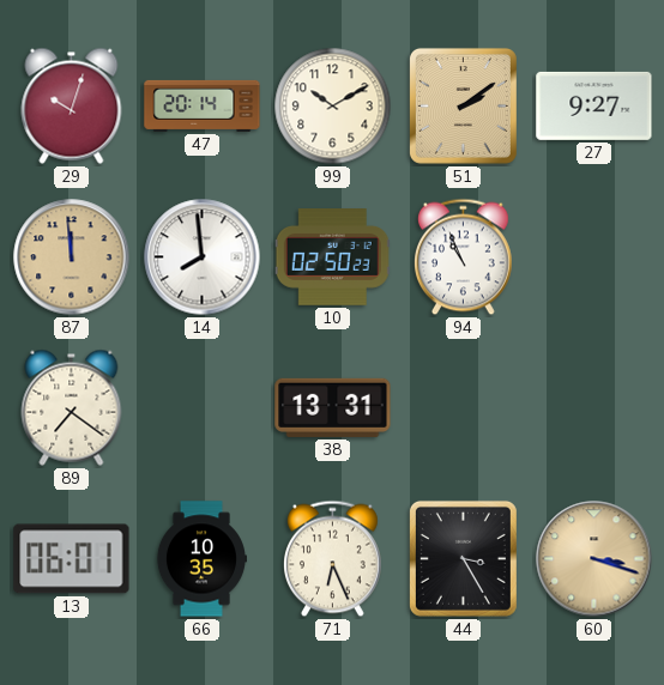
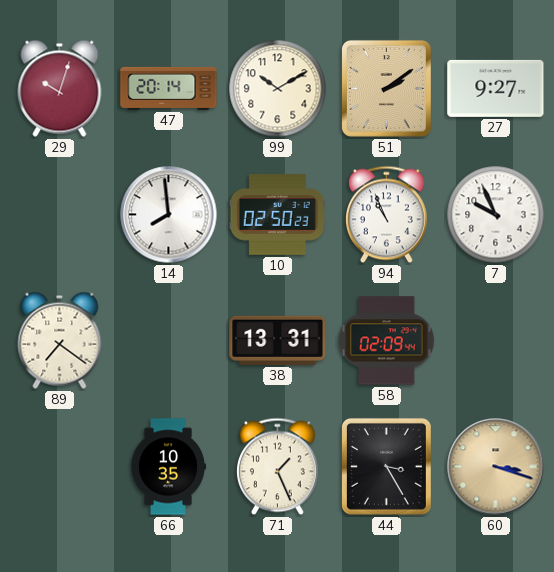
87: 11:59 -> none
7: none -> 9:56
58: none -> 02:09
13: 06:01 -> none
71: 6:26 -> 1:26
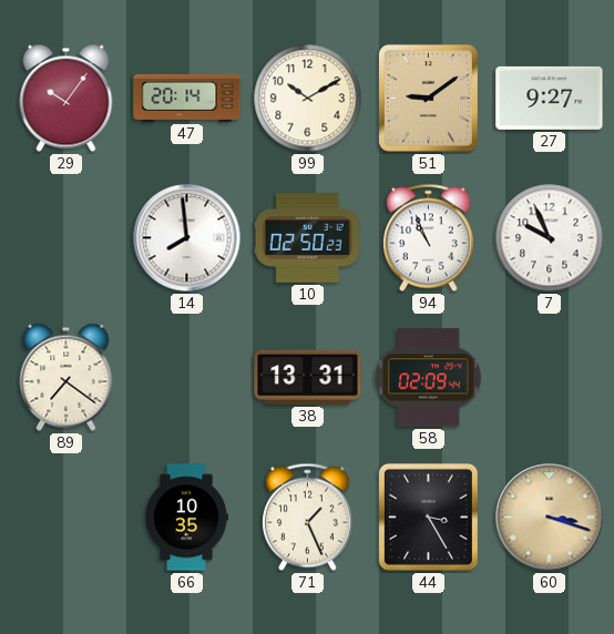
29: 10:03 -> 10:06
51: 2:09 -> 9:09
